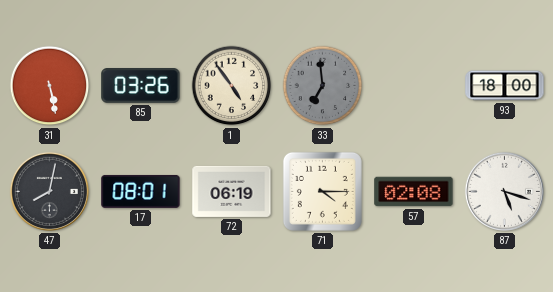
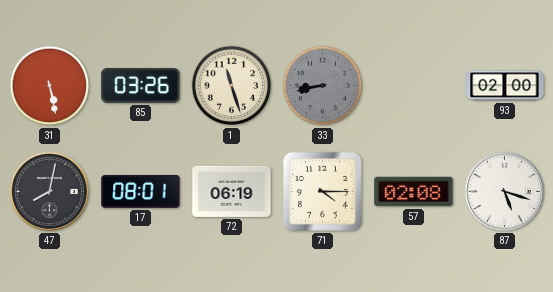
1: 4:54 -> 11:27
33: 6:59 -> 8:43
93: 18:00 -> 02:00
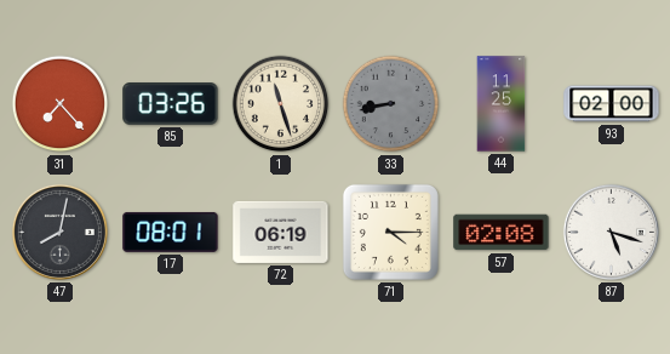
31: 5:28 -> 7:23
44: none -> 11:25
